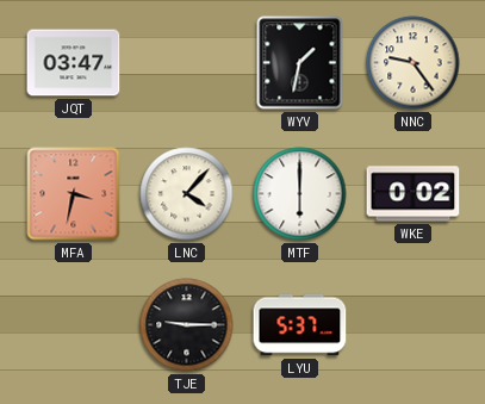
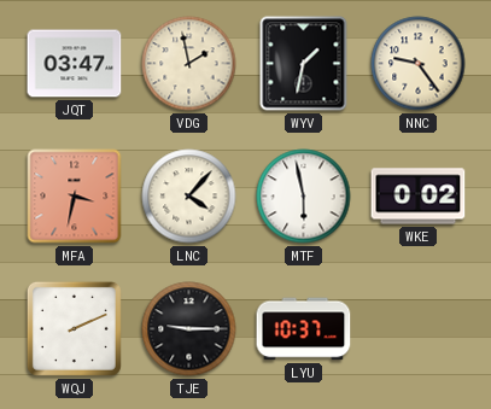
VDG: none -> 1:58
MTF: 6:00 -> 5:58
WQJ: none -> 2:11
LYU: 5:37 -> 10:37
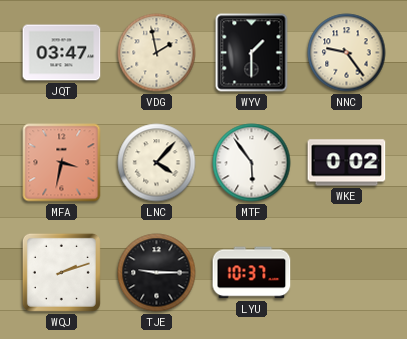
WYV: 1:32 -> 1:30
MTF: 5:58 -> 5:54
WQJ: 2:11 -> 2:12
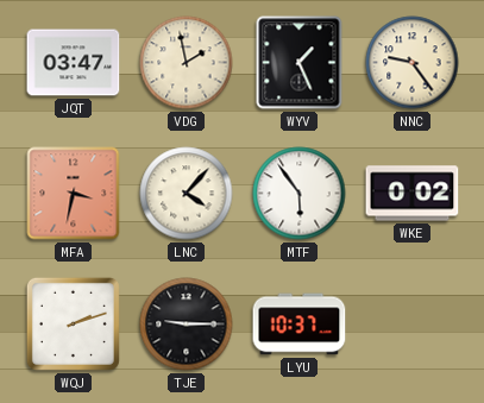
WYV: 1:30 -> 1:26
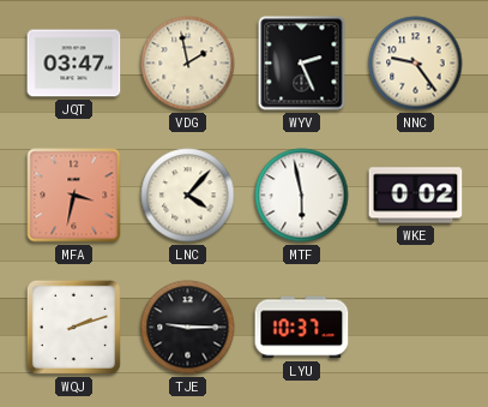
WYV: 1:26 -> 2:26
MTF: 5:54 -> 5:58
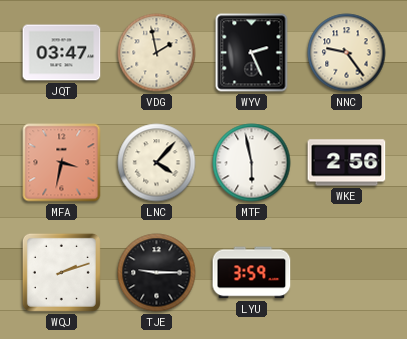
WKE: 0:02 -> 2:56
LYU: 10:37 -> 3:59
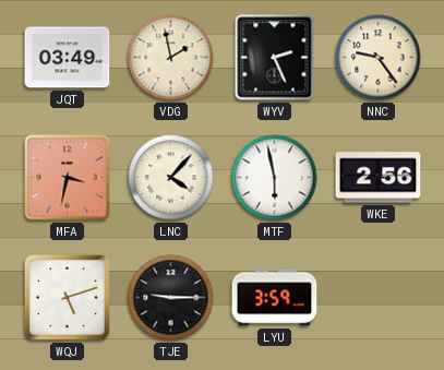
JQT: 03:47 -> 03:49
WQJ: 2:12 -> 5:12
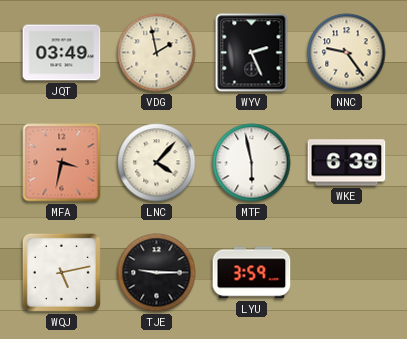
WKE: 2:56 -> 6:39
WQJ: 5:12 -> 5:13
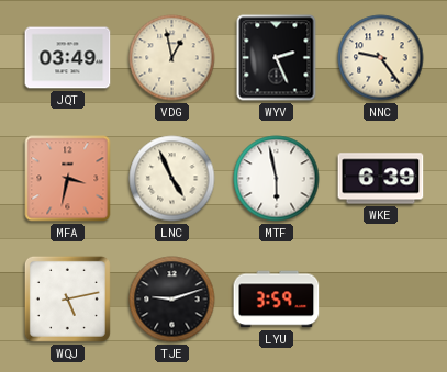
VDG: 1:58 -> 12:58
LNC: 4:07 -> 4:56
TJE: 9:15 -> 9:12
